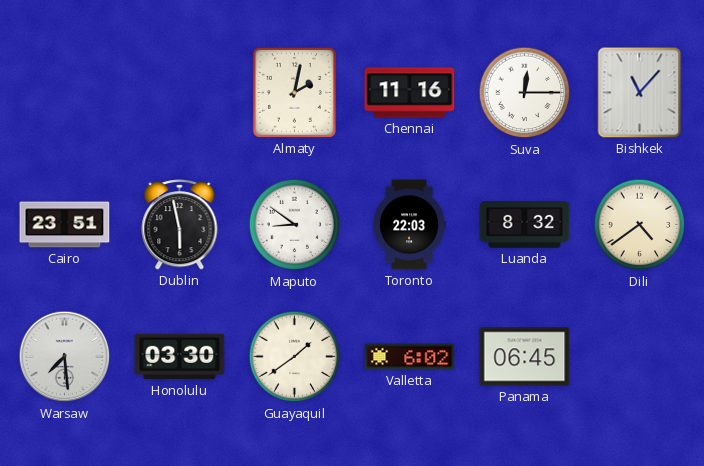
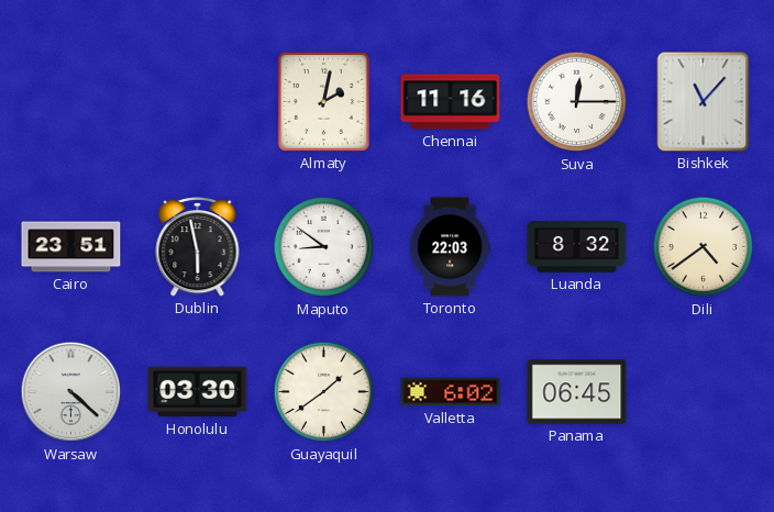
Warsaw: 7:29 -> 4:22
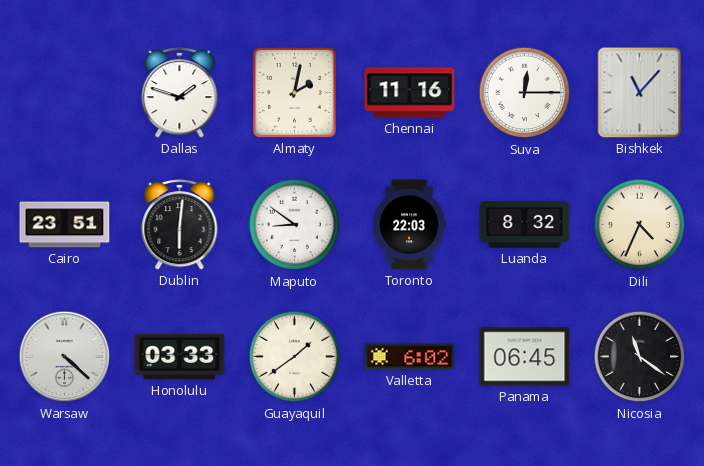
Dallas: none -> 1:48
Dublin: 5:58 -> 6:01
Dili: 4:39 -> 4:34
Honolulu: 03:30 -> 03:33
Nicosia: none -> 11:21
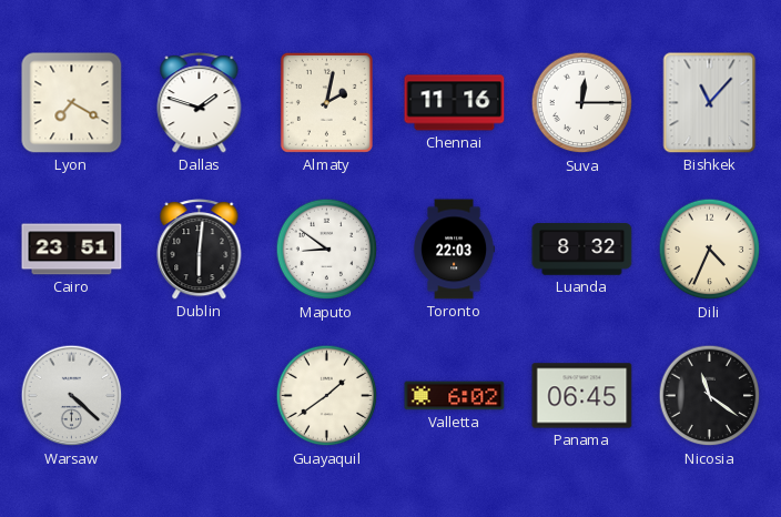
Lyon: none -> 7:20
Honolulu: 03:33 -> none
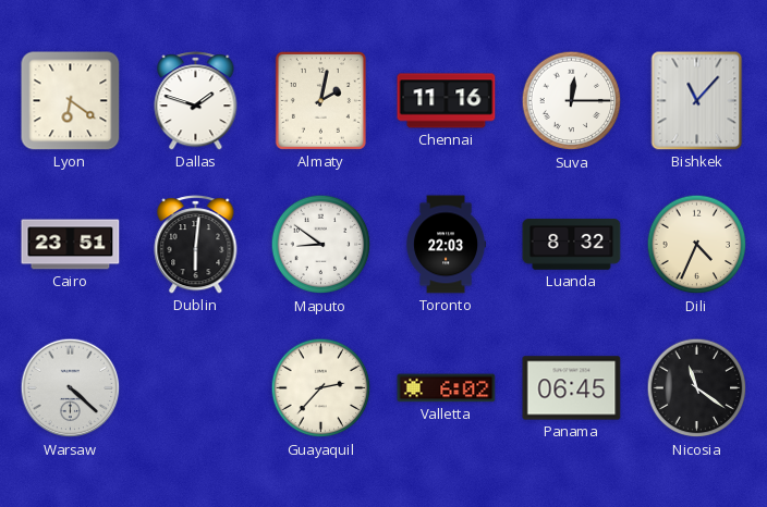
Lyon: 7:20 -> 6:21
Guayaquil: 1:39 -> 2:37
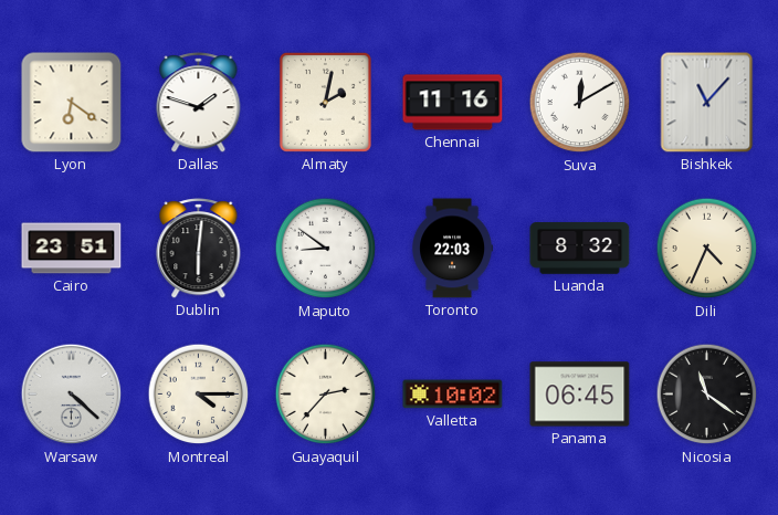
Suva: 12:15 -> 12:10
Montreal: none -> 4:15
Valletta: 6:02 -> 10:02
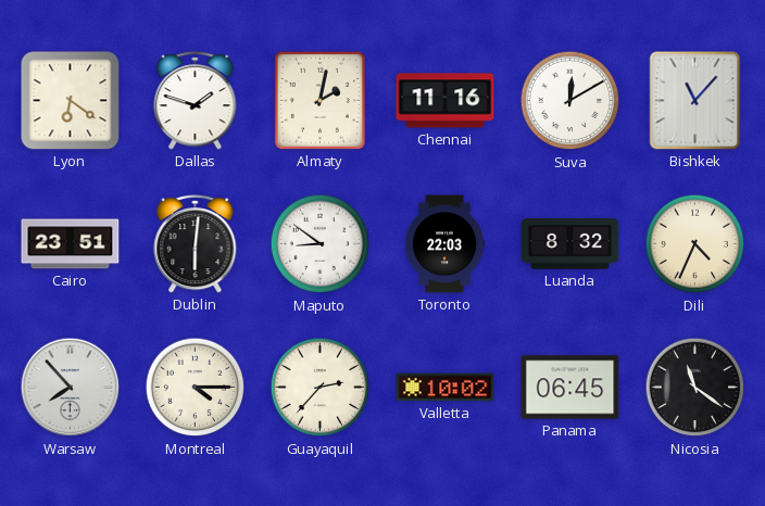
Warsaw: 4:22 -> 7:53
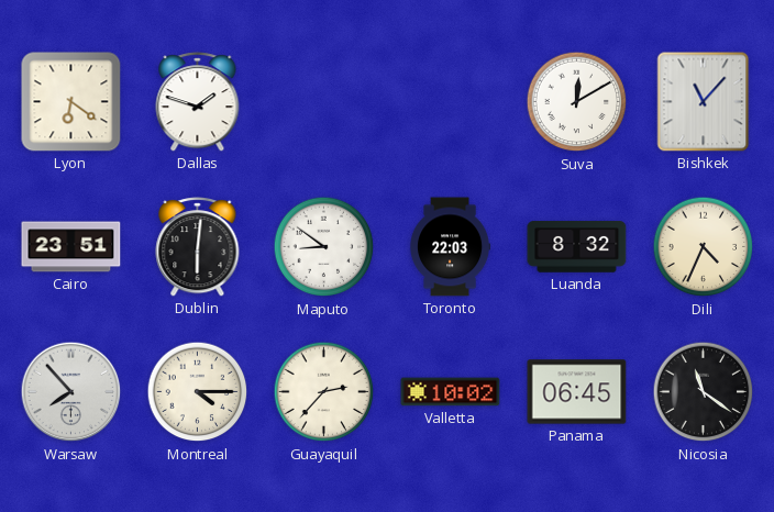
Almaty: 2:02 -> none
Chennai: 11:16 -> none
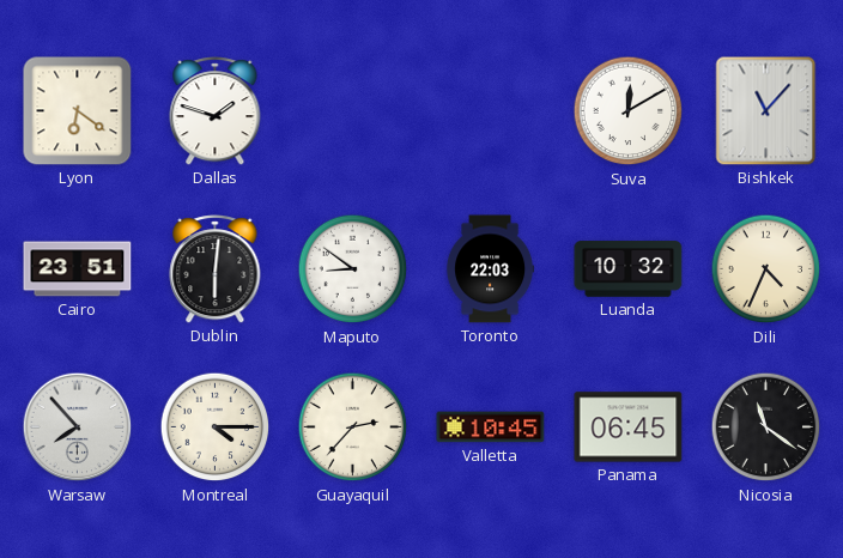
Luanda: 8:32 -> 10:32
Valletta: 10:02 -> 10:45
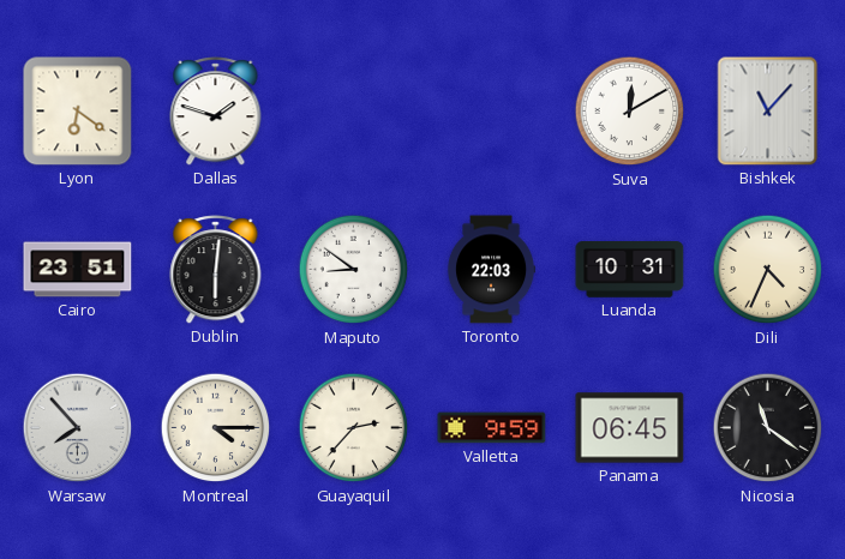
Luanda: 10:32 -> 10:31
Valletta: 10:45 -> 9:59
